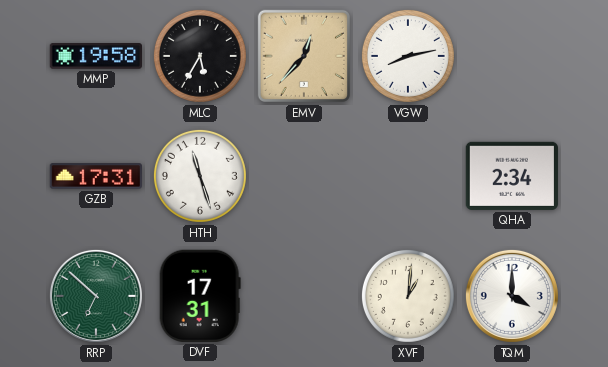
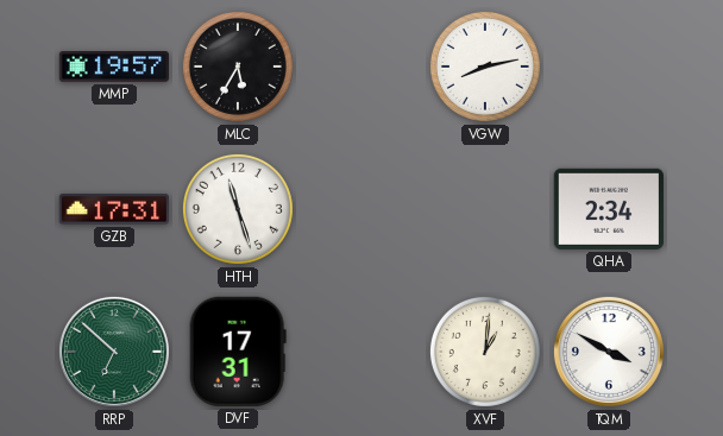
MMP: 19:58 -> 19:57
EMV: 12:37 -> none
TQM: 4:00 -> 3:50
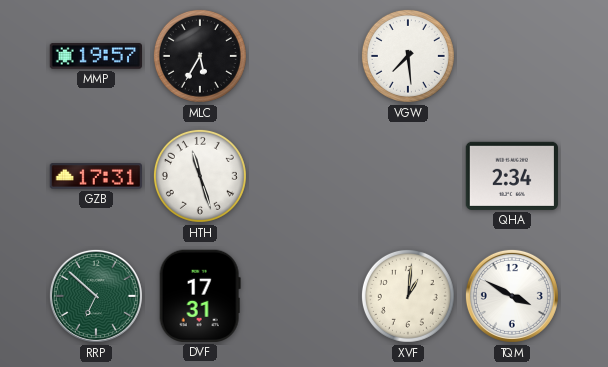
VGW: 8:13 -> 7:29
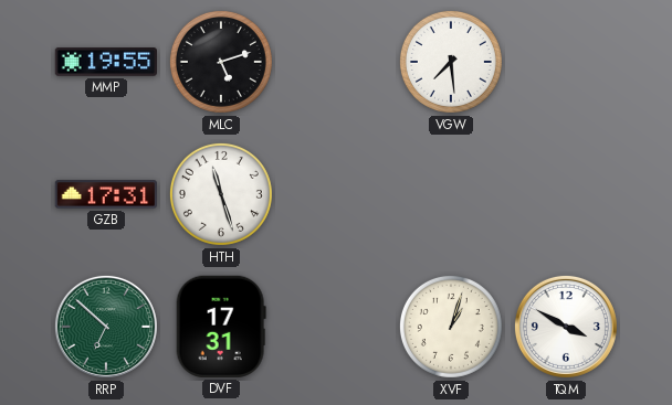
MMP: 19:57 -> 19:55
MLC: 5:35 -> 5:12
QHA: 2:34 -> none
XVF: 1:01 -> 1:03
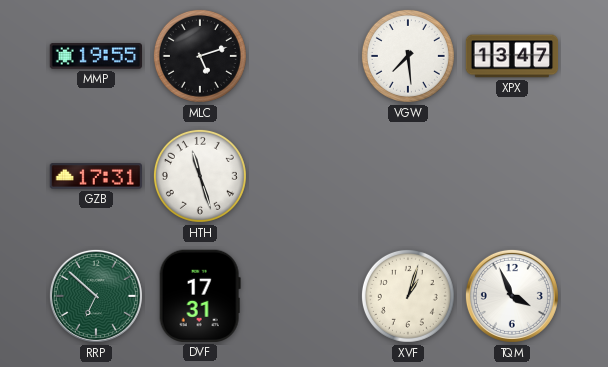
XPX: none -> 13:47
TQM: 3:50 -> 3:56
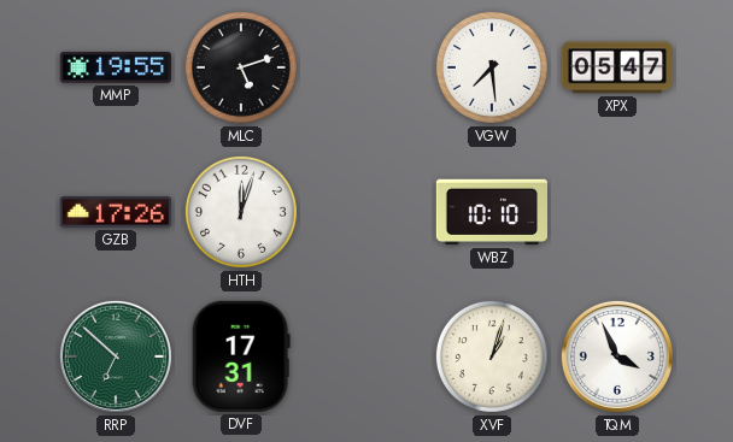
XPX: 13:47 -> 05:47
GZB: 17:31 -> 17:26
HTH: 11:27 -> 12:03
WBZ: none -> 10:10
